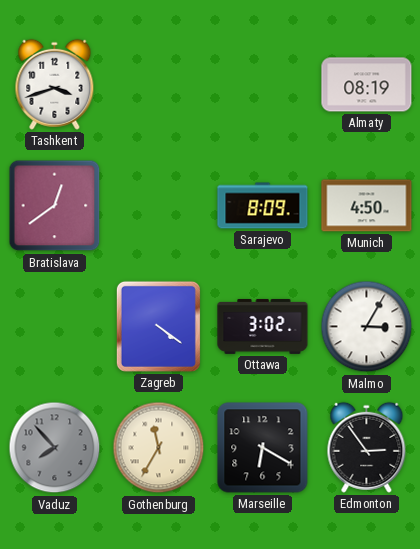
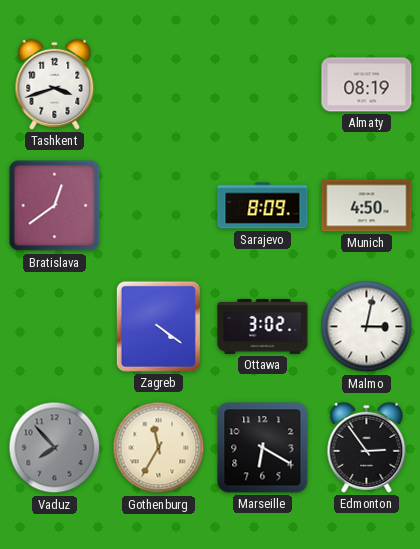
Malmo: 3:05 -> 3:02
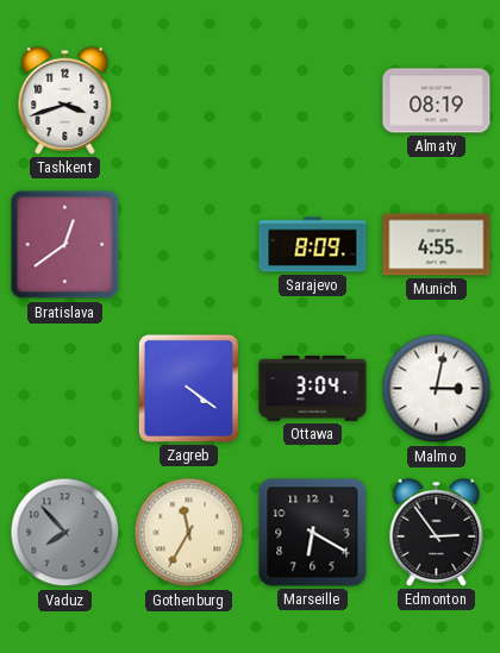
Munich: 4:50 -> 4:55
Ottawa: 3:02 -> 3:04
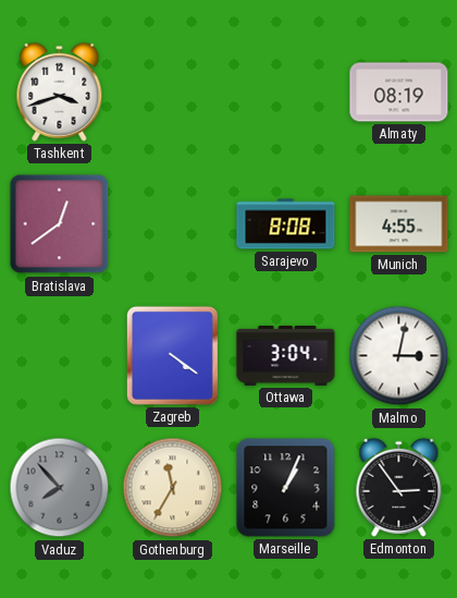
Sarajevo: 8:09 -> 8:08
Marseille: 6:20 -> 1:04
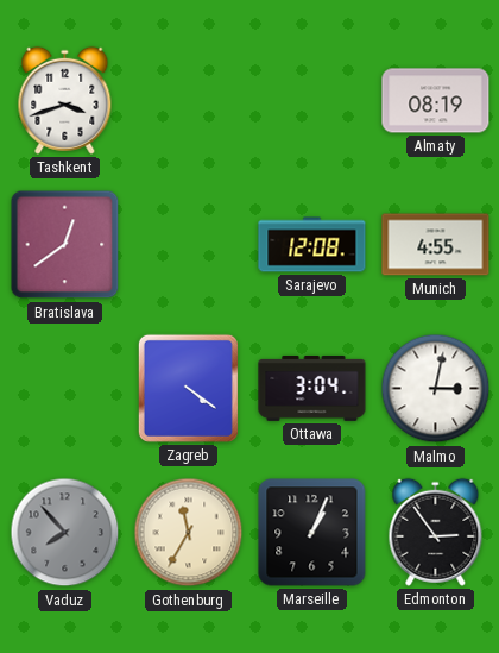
Sarajevo: 8:08 -> 12:08
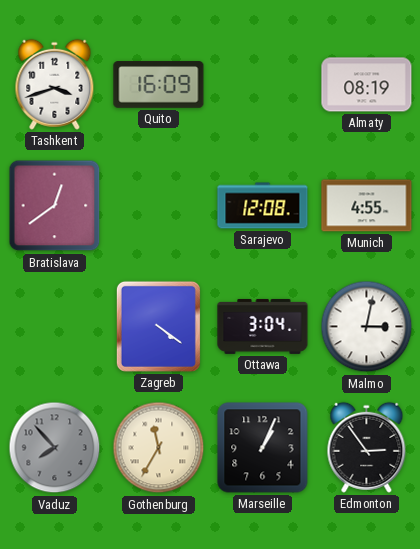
Quito: none -> 16:09
